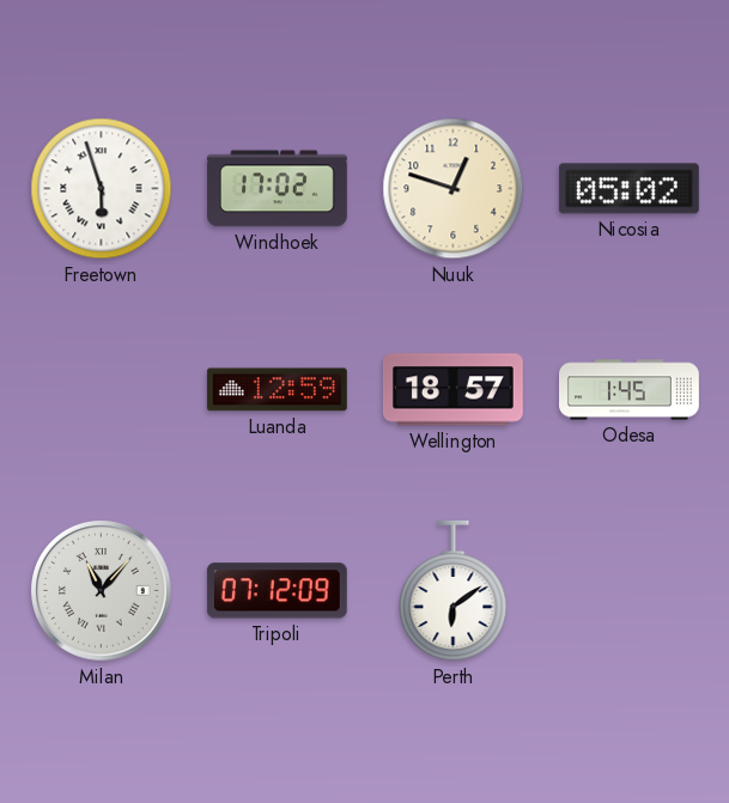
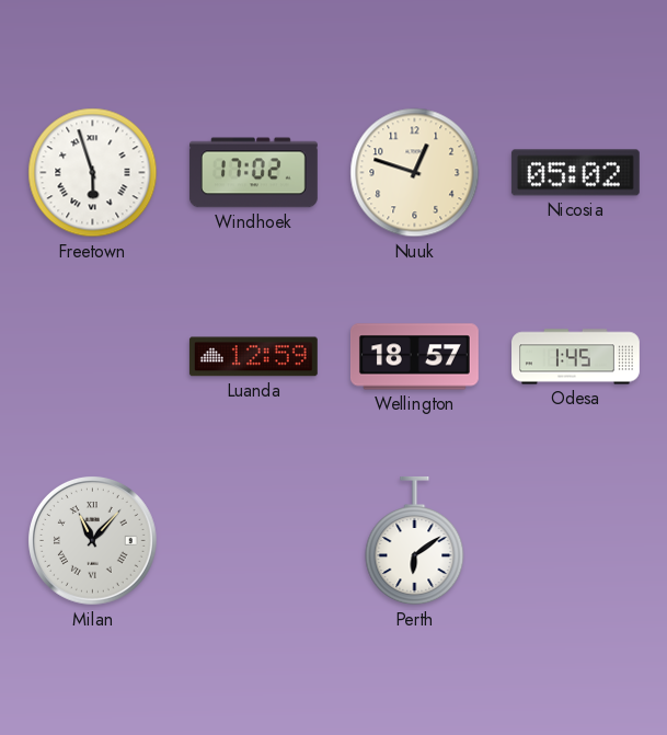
Tripoli: 07:12 -> none
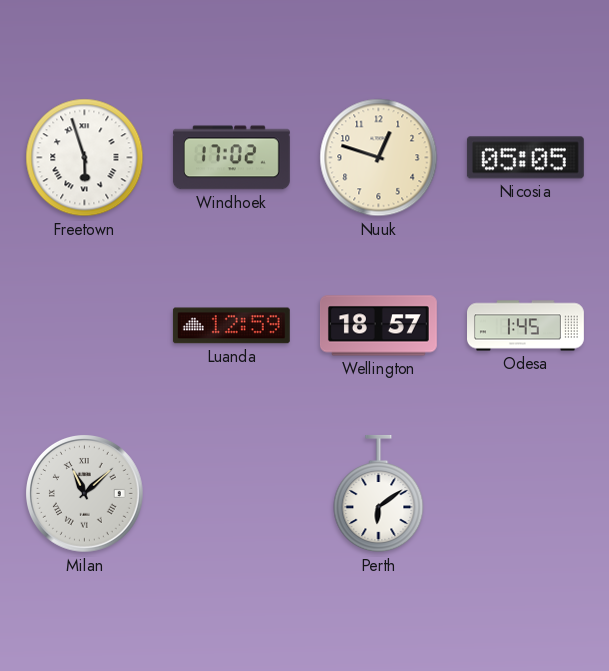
Nicosia: 05:02 -> 05:05
Milan: 11:07 -> 11:08
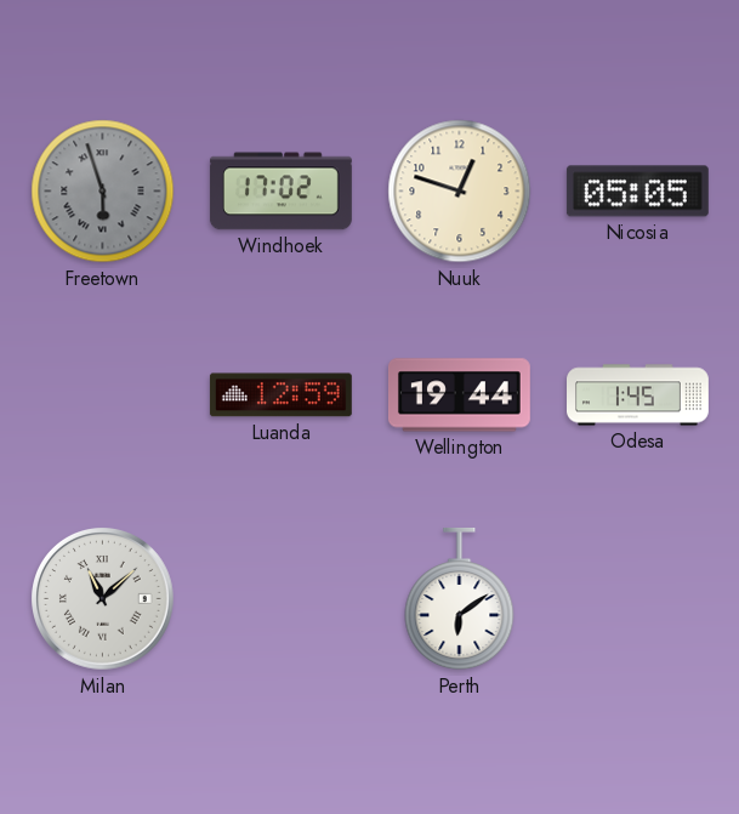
Freetown dial: white -> grey
Wellington: 18:57 -> 19:44
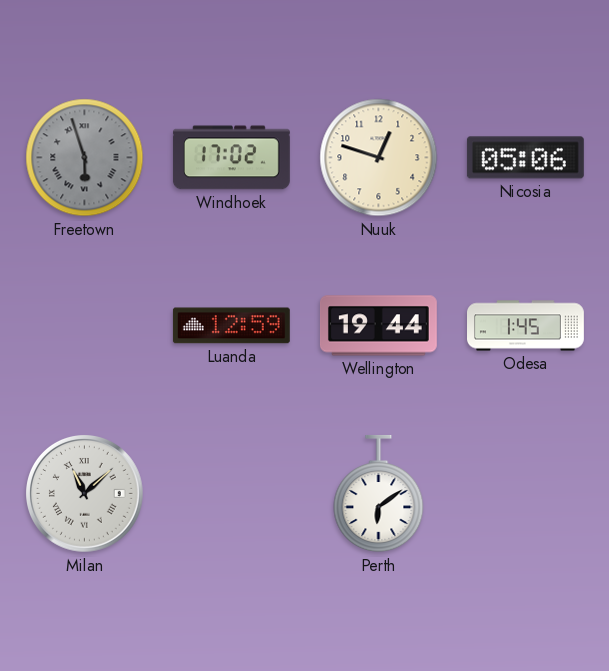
Nicosia: 05:05 -> 05:06
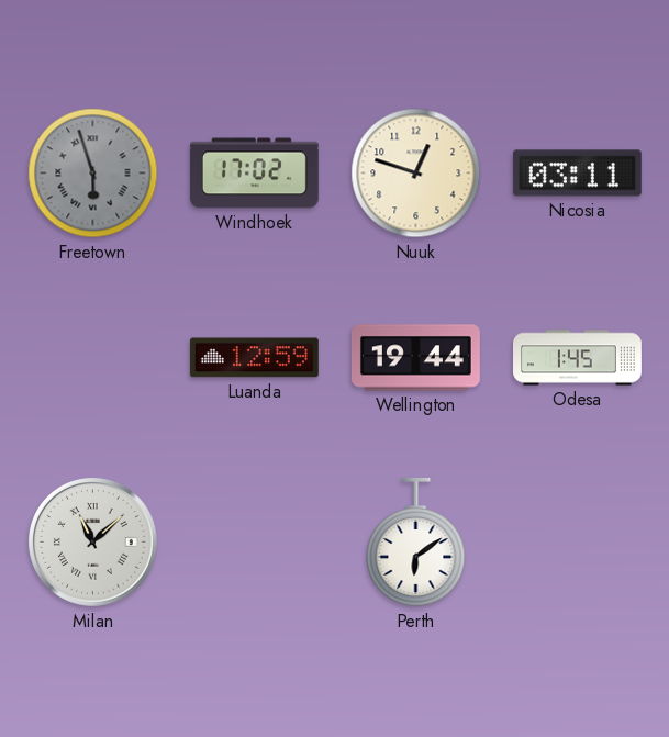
Nicosia: 05:06 -> 03:11
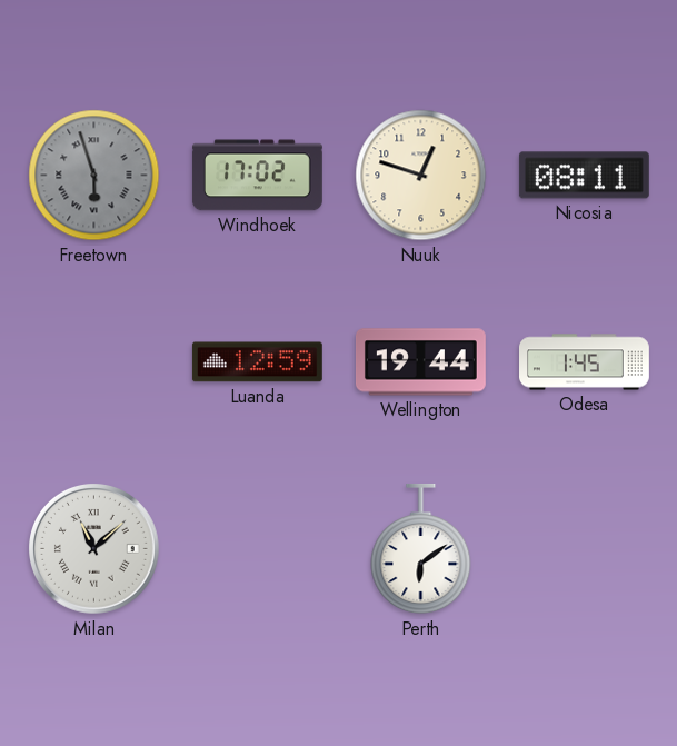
Nicosia: 03:11 -> 08:11
